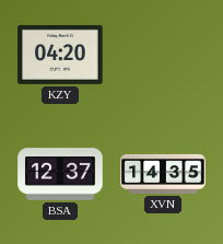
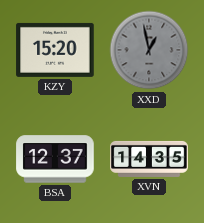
KZY: 04:20 -> 15:20
XXD: none -> 12:58
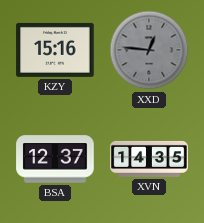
KZY: 15:20 -> 15:16
XXD: 12:58 -> 12:46
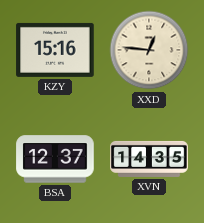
XXD dial: grey -> cream
